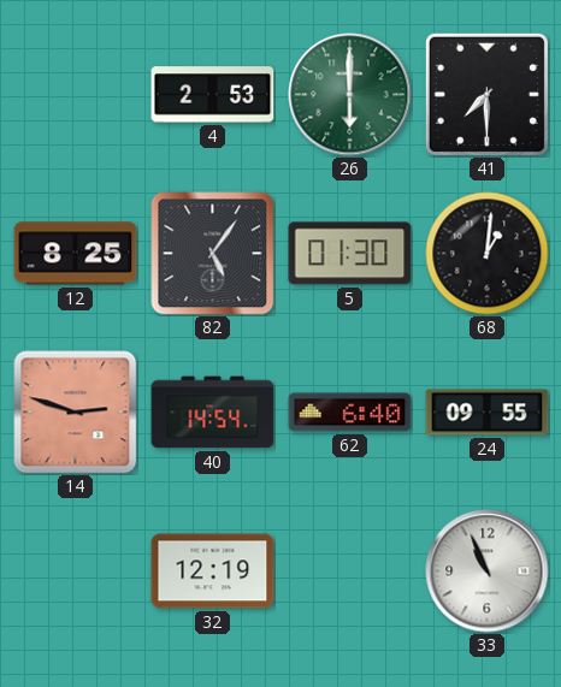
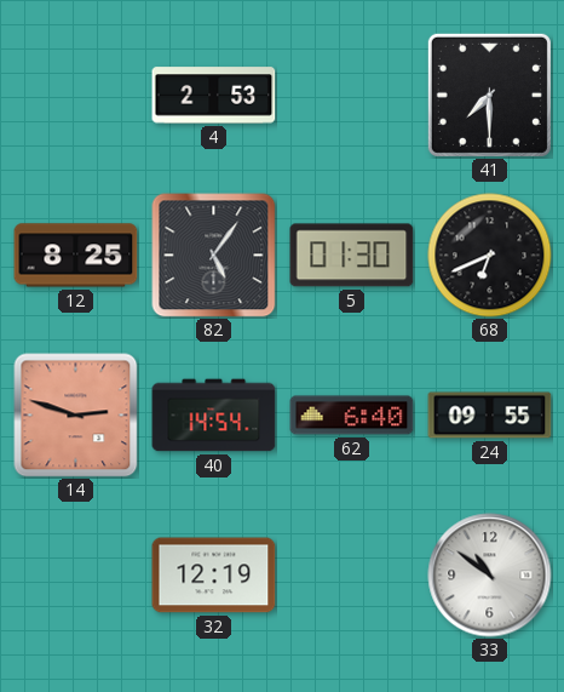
26: 6:00 -> none
68: 1:01 -> 6:41
33: 10:56 -> 10:51
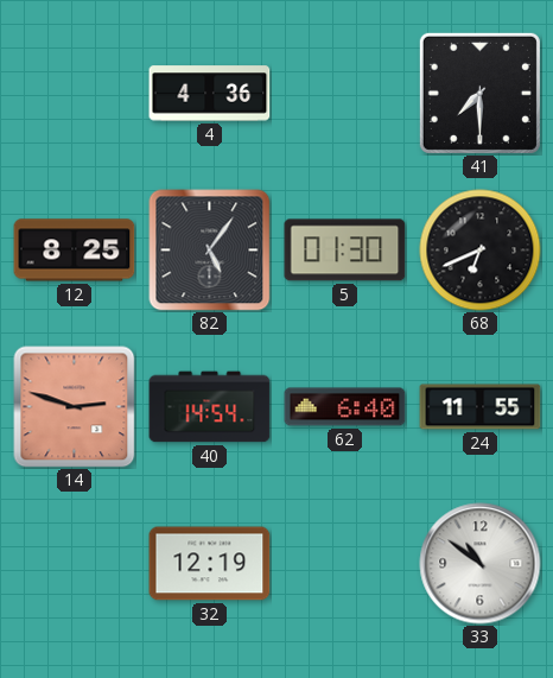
4: 2:53 -> 4:36
24: 09:55 -> 11:55
